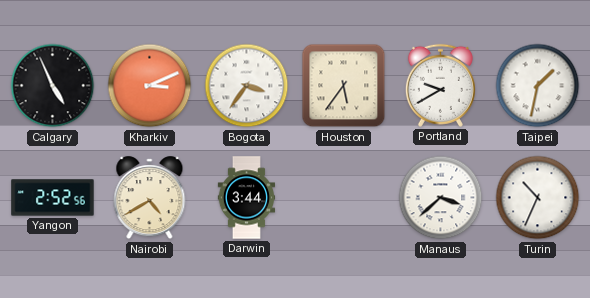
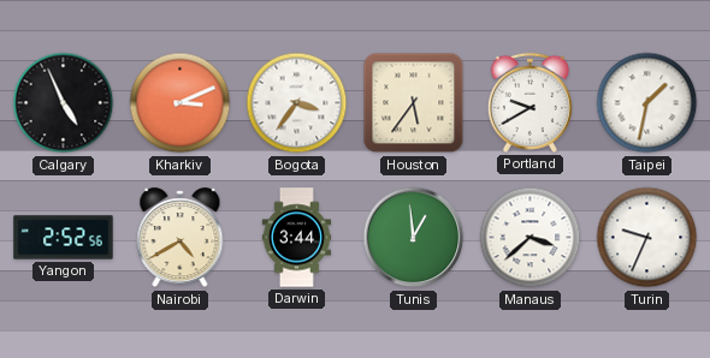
Tunis: none -> 12:59
Turin: 10:34 -> 9:34
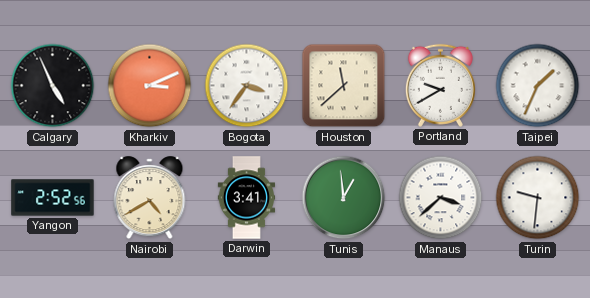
Houston: 5:36 -> 11:38
Taipei: 1:32 -> 1:34
Darwin: 3:44 -> 3:41
Turin: 9:34 -> 9:31
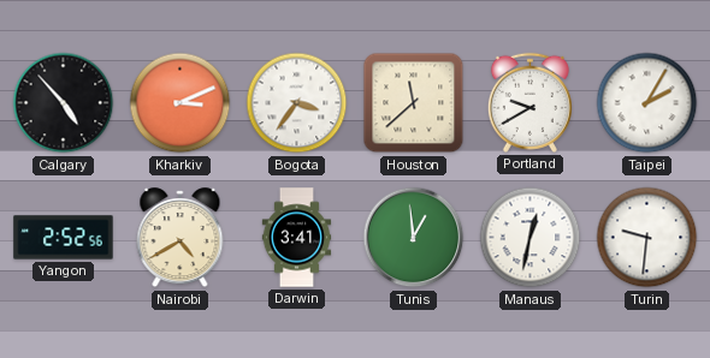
Calgary: 4:56 -> 4:53
Taipei: 1:34 -> 2:05
Manaus: 3:38 -> 12:32
